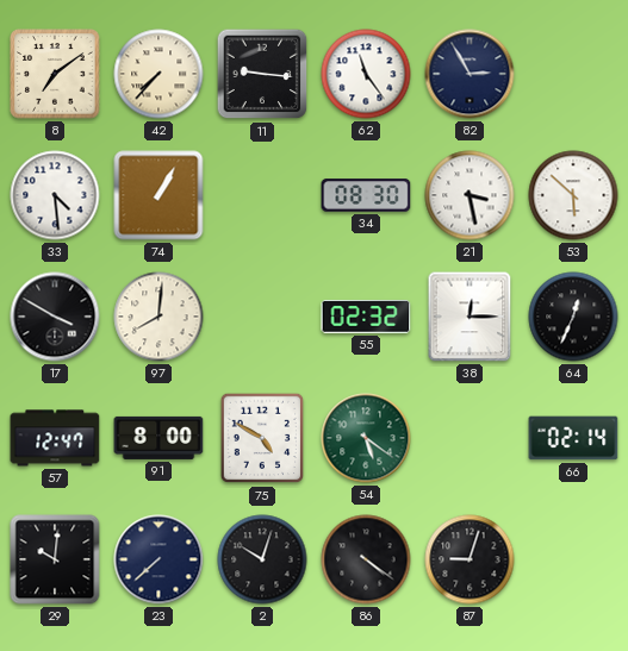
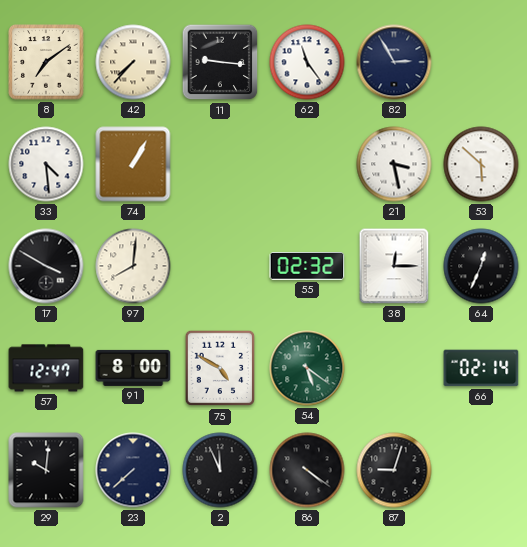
34: 08:30 -> none
2: 10:03 -> 11:56
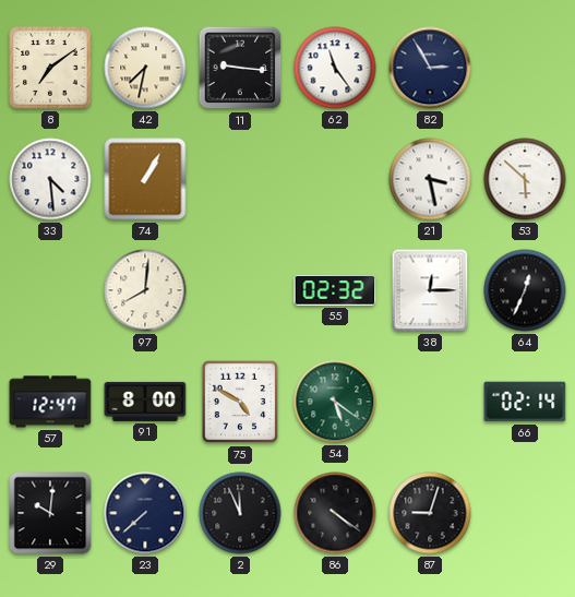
42: 7:37 -> 7:32
17: 3:50 -> none
